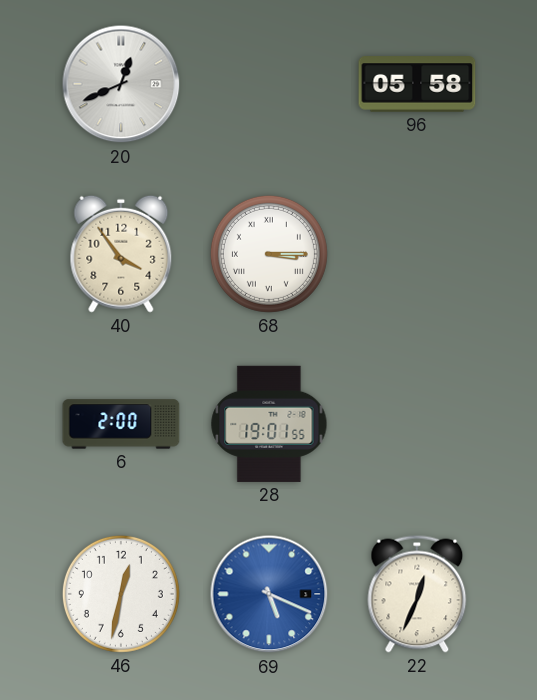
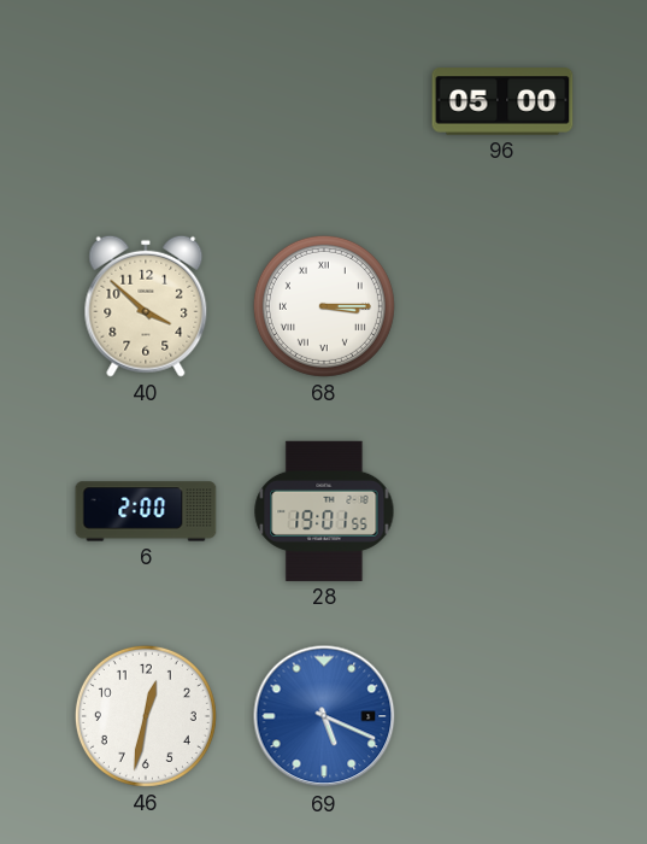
20: 12:41 -> none
96: 05:58 -> 05:00
40: 3:54 -> 3:52
22: 12:34 -> none
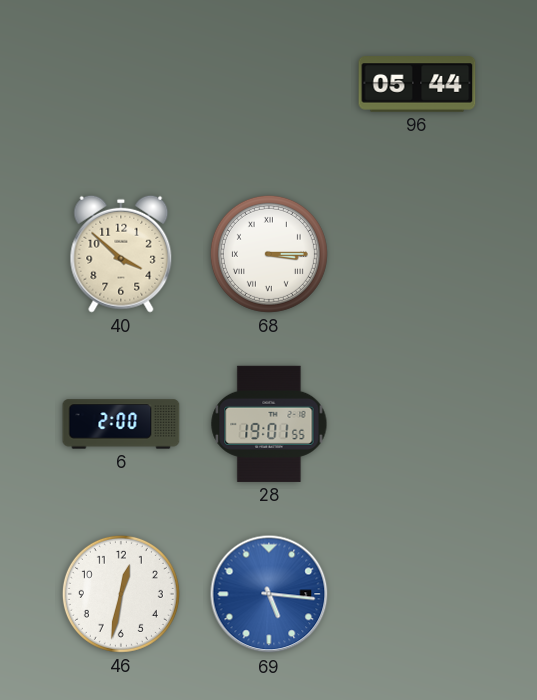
96: 05:00 -> 05:44
69: 5:19 -> 5:16
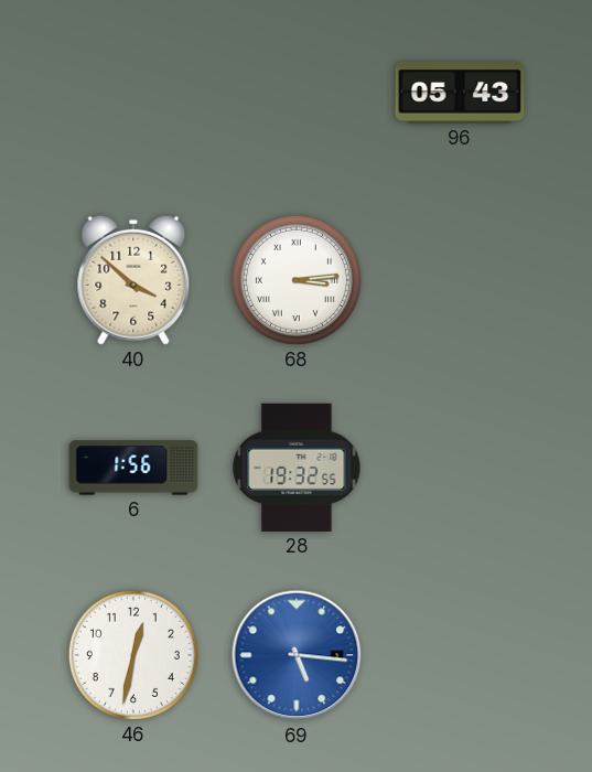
96: 05:44 -> 05:43
68: 3:15 -> 3:14
6: 2:00 -> 1:56
28: 19:01 -> 19:32
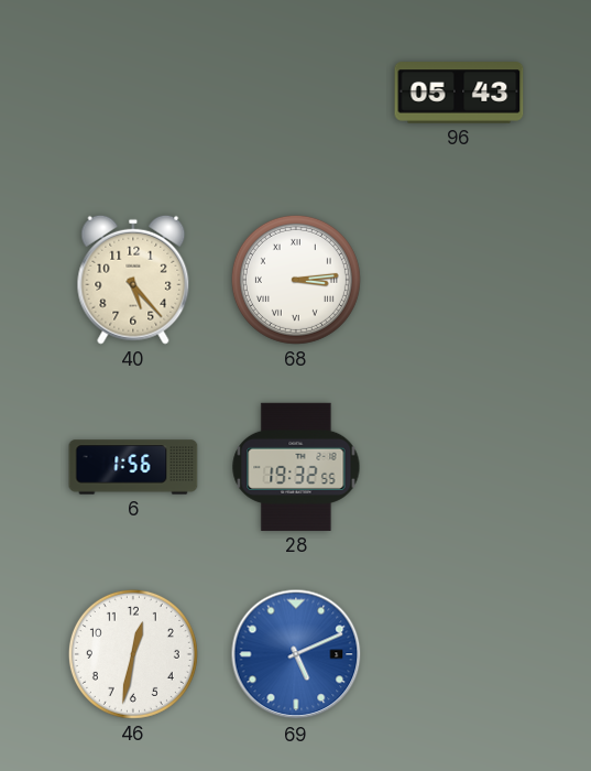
40: 3:52 -> 5:23
69: 5:16 -> 5:11
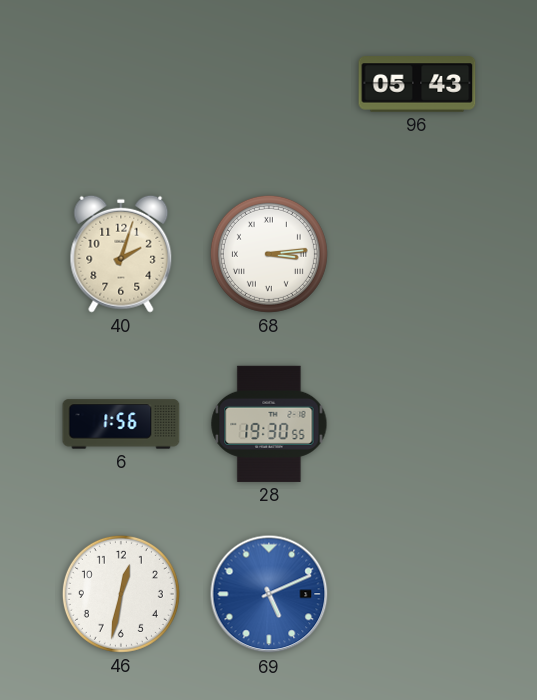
40: 5:23 -> 2:03
28: 19:32 -> 19:30
